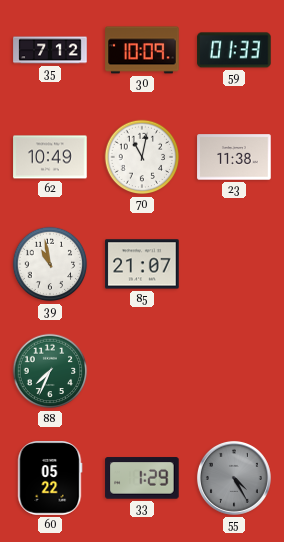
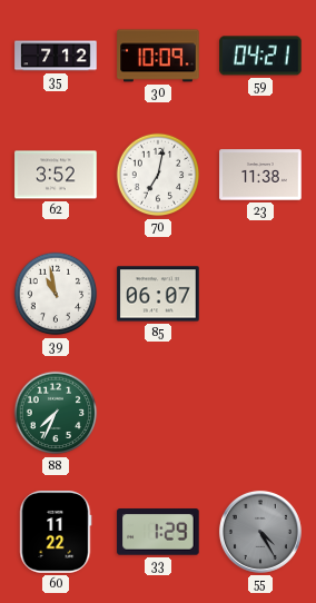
59: 01:33 -> 04:21
62: 10:49 -> 3:52
70: 11:02 -> 7:02
85: 21:07 -> 06:07
60: 05:22 -> 11:22
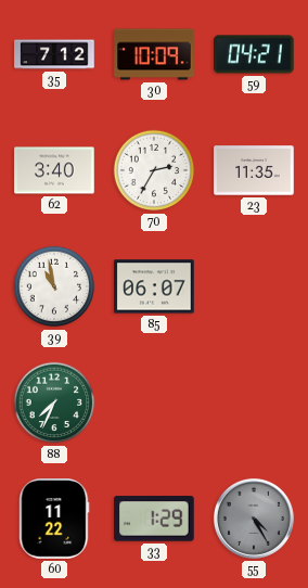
62: 3:52 -> 3:40
70: 7:02 -> 2:35
23: 11:38 -> 11:35
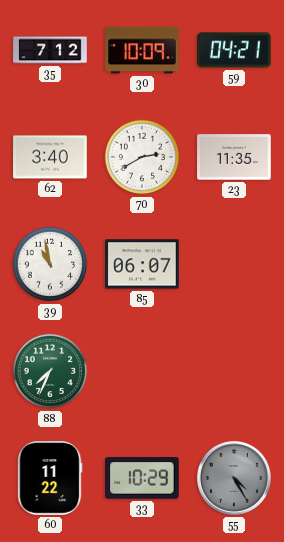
70: 2:35 -> 2:40
33: 1:29 -> 10:29
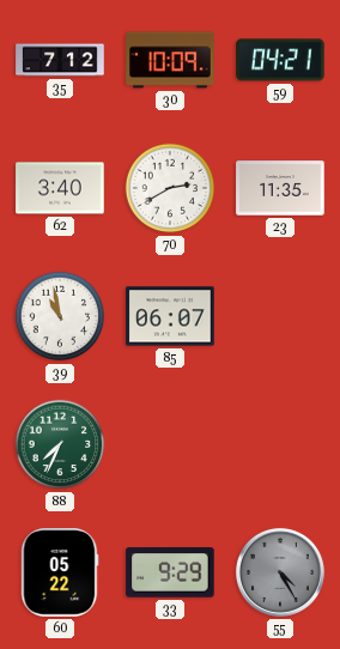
60: 11:22 -> 05:22
33: 10:29 -> 9:29
